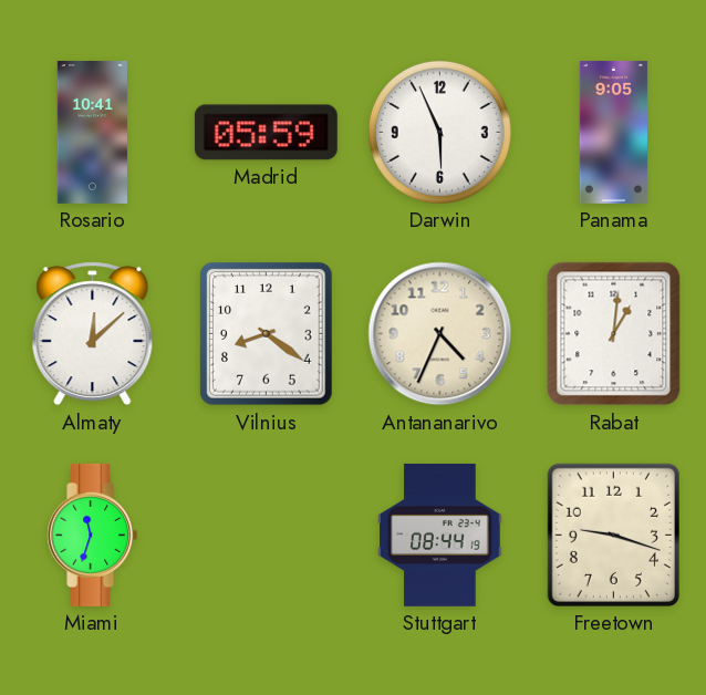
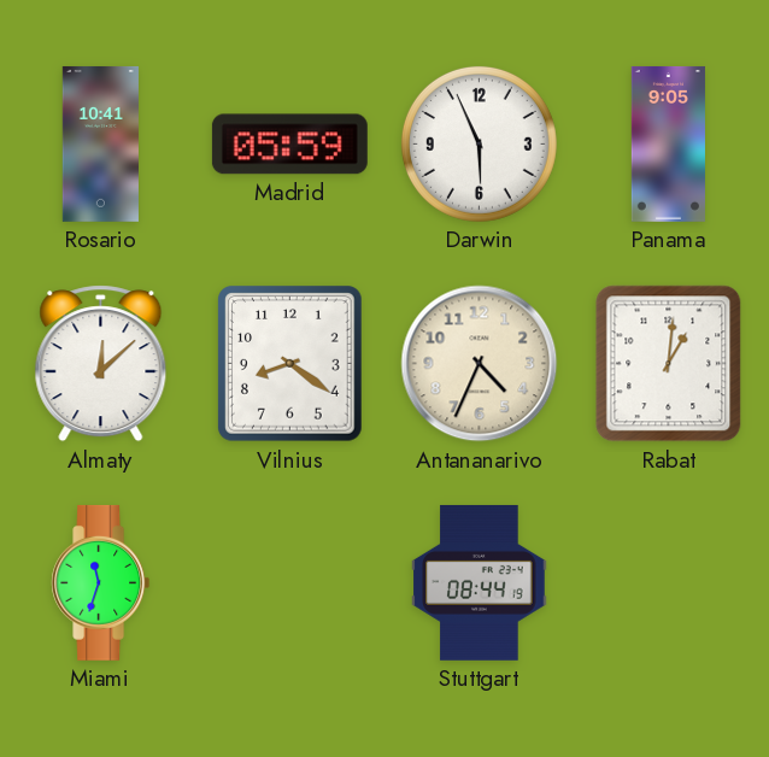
Freetown: 9:18 -> none
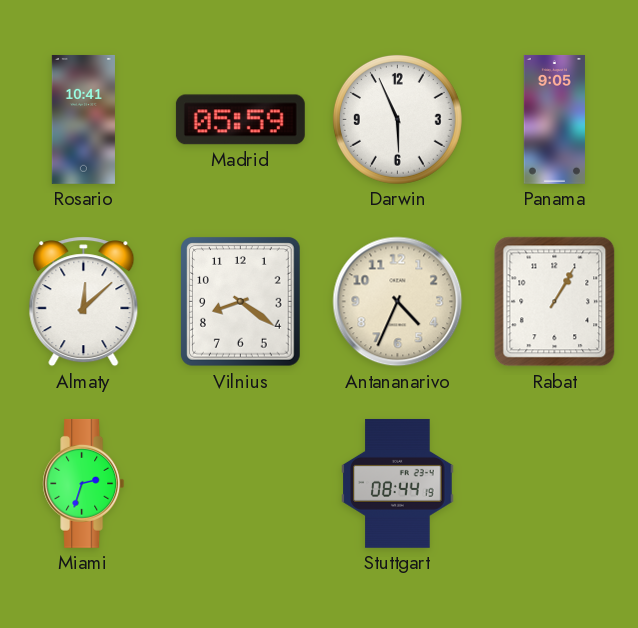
Rabat: 1:01 -> 1:05
Miami: 11:33 -> 2:33
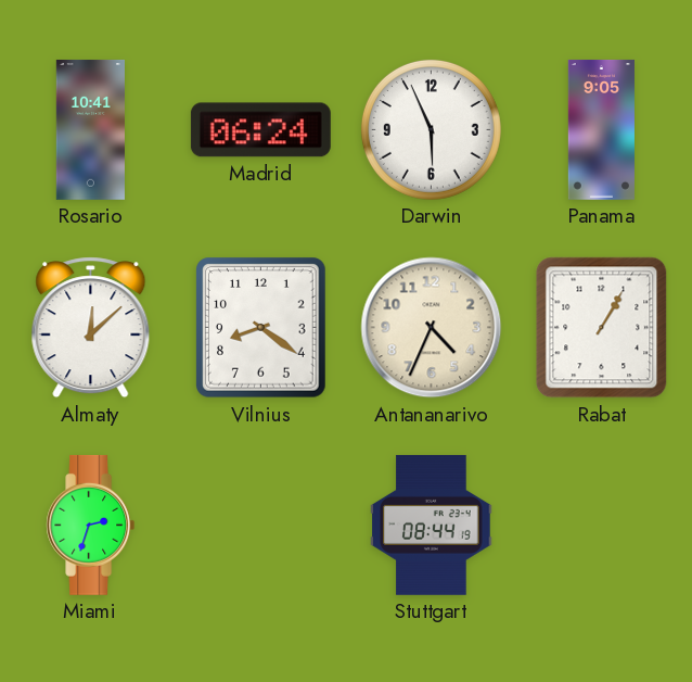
Madrid: 05:59 -> 06:24
